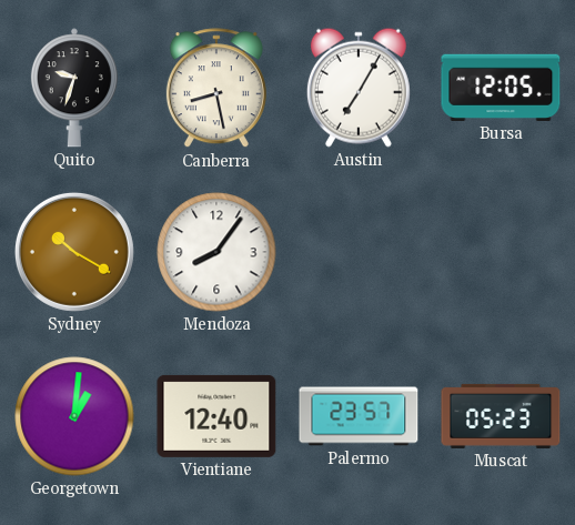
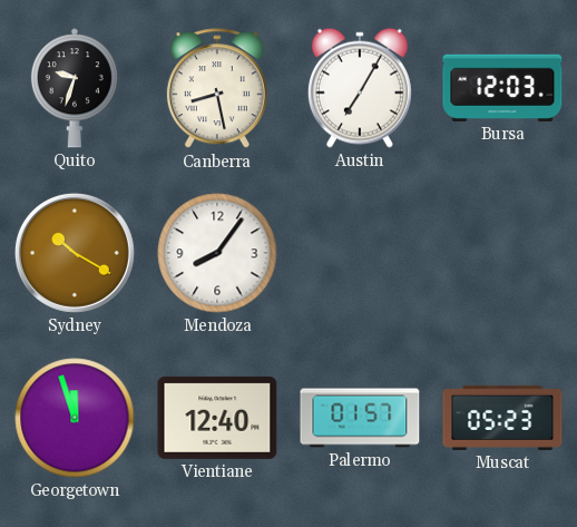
Bursa: 12:05 -> 12:03
Georgetown: 1:01 -> 11:57
Palermo: 23:57 -> 01:57
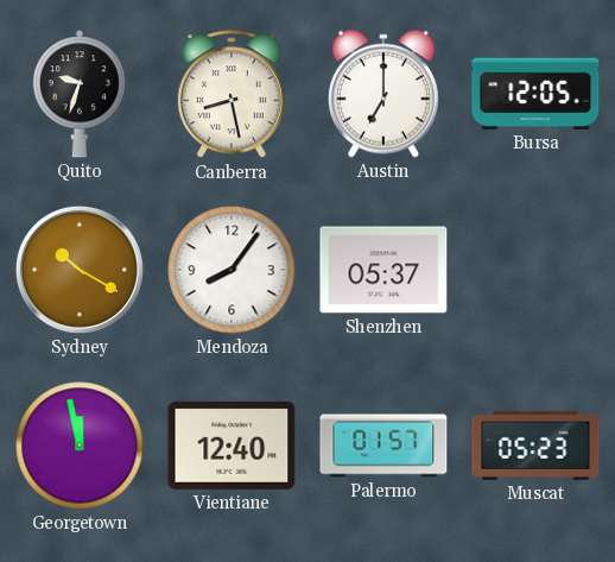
Austin: 7:05 -> 7:00
Bursa: 12:03 -> 12:05
Shenzhen: none -> 05:37
Georgetown: 11:57 -> 11:58
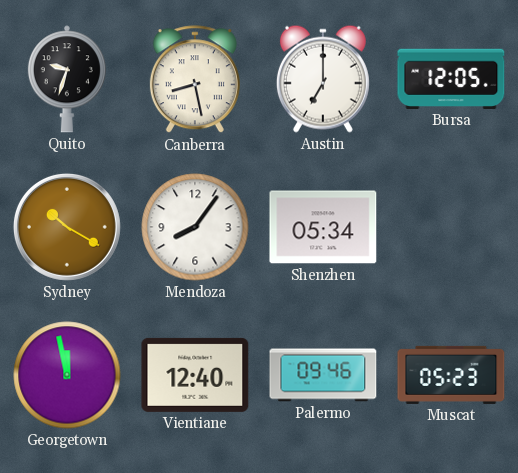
Shenzhen: 05:37 -> 05:34
Palermo: 01:57 -> 09:46
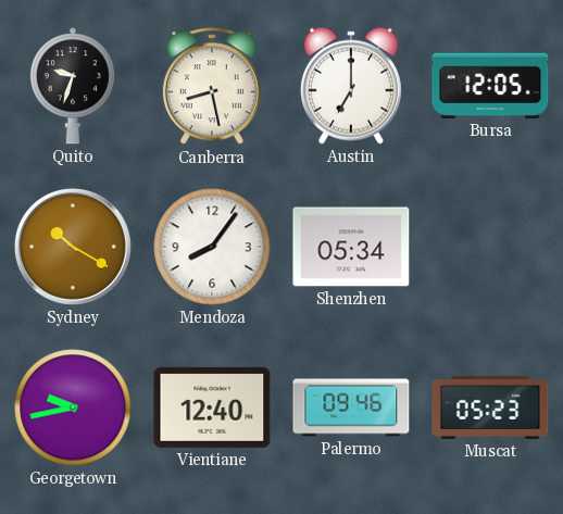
Georgetown: 11:58 -> 9:43
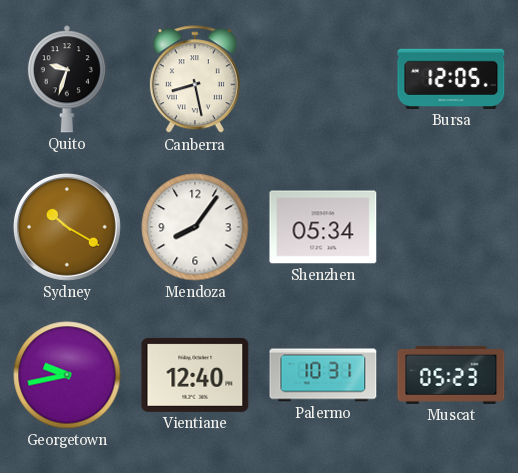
Austin: 7:00 -> none
Palermo: 09:46 -> 10:31
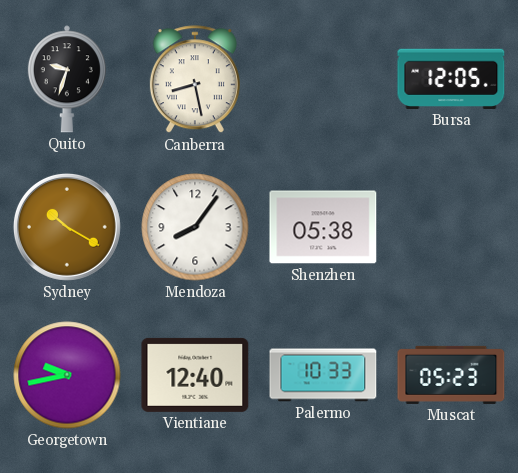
Shenzhen: 05:34 -> 05:38
Palermo: 10:31 -> 10:33
